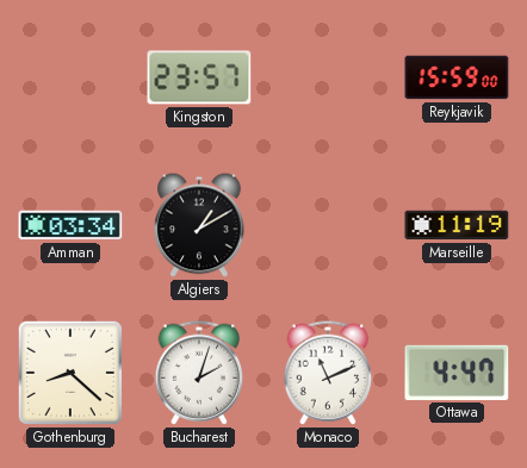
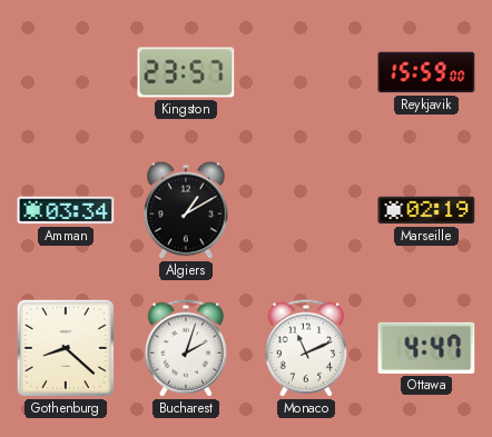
Marseille: 11:19 -> 02:19
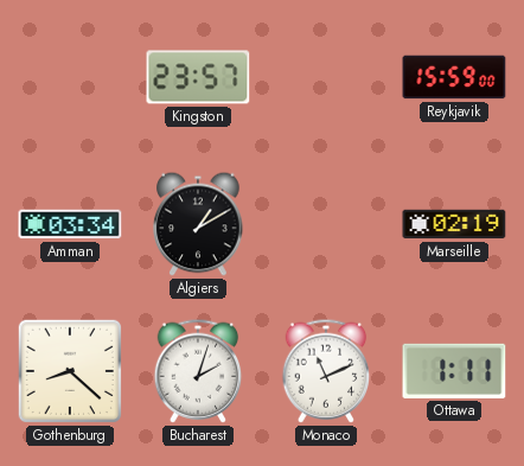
Ottawa: 4:47 -> 1:11
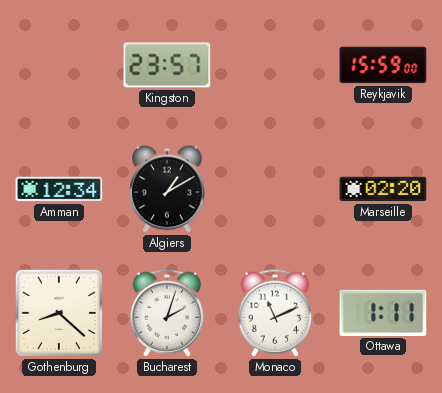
Amman: 03:34 -> 12:34
Marseille: 02:19 -> 02:20
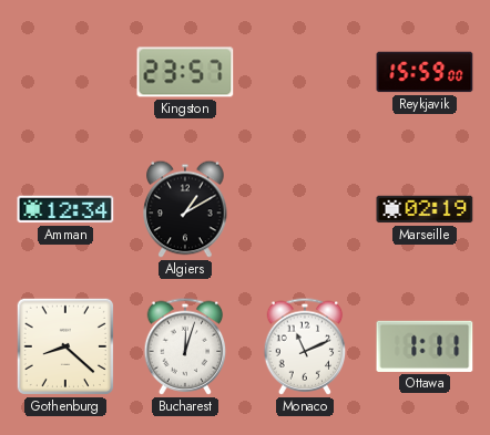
Marseille: 02:20 -> 02:19
Bucharest: 2:03 -> 12:03
